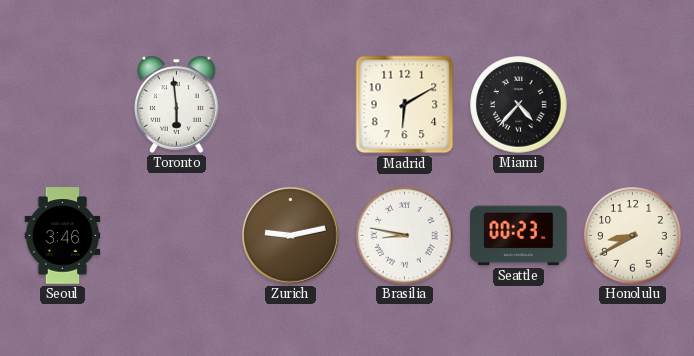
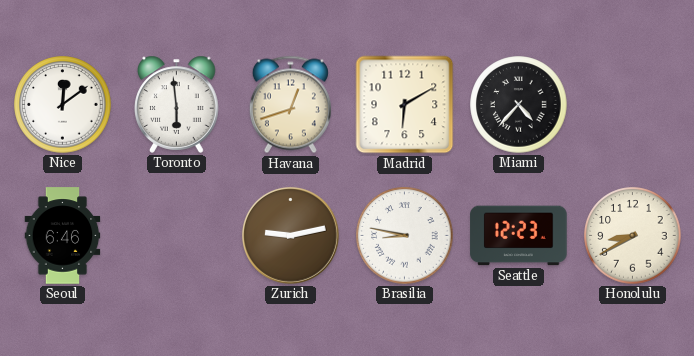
Nice: none -> 12:09
Havana: none -> 12:42
Seoul: 3:46 -> 6:46
Seattle: 00:23 -> 12:23
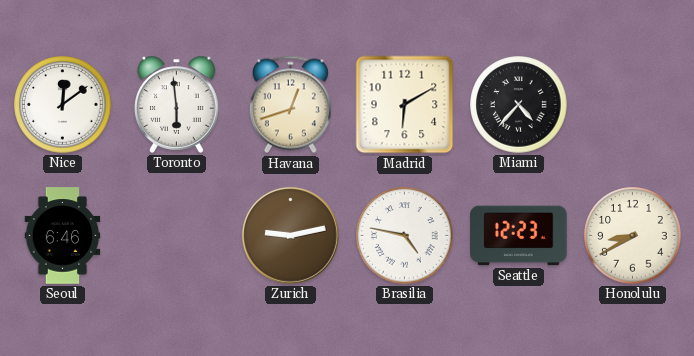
Brasilia: 8:47 -> 4:47
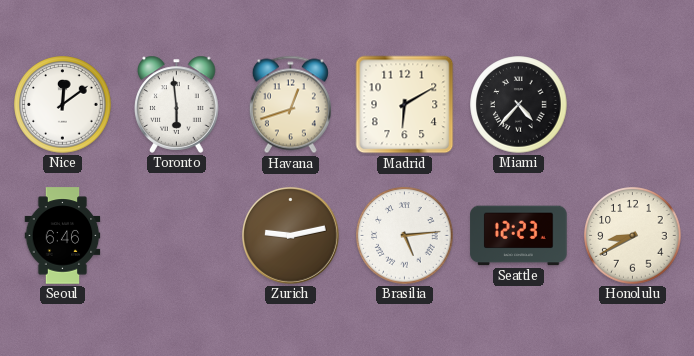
Brasilia: 4:47 -> 5:14
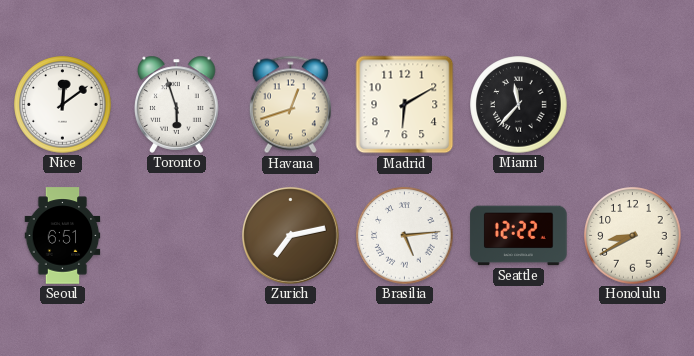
Toronto: 5:59 -> 5:57
Miami: 4:37 -> 11:37
Seoul: 6:46 -> 6:51
Zurich: 9:13 -> 7:13
Seattle: 12:23 -> 12:22
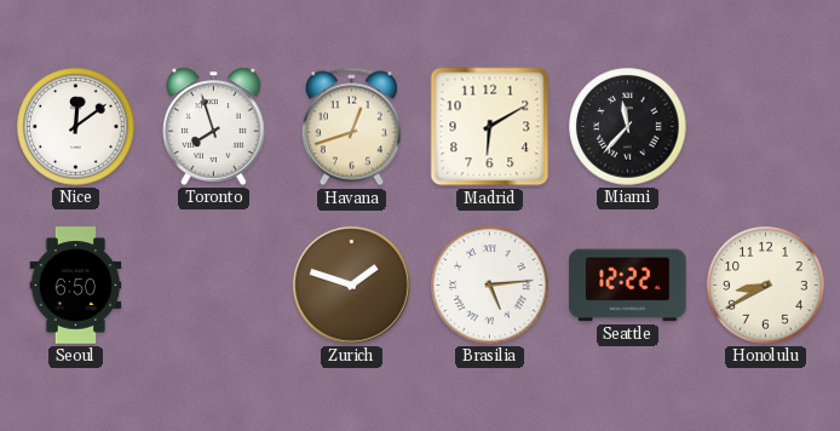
Toronto: 5:57 -> 7:57
Seoul: 6:51 -> 6:50
Zurich: 7:13 -> 1:48
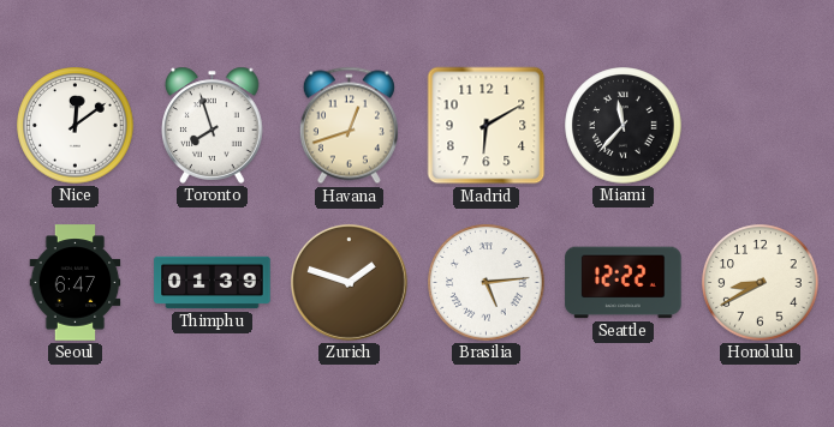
Seoul: 6:50 -> 6:47
Thimphu: none -> 01:39
